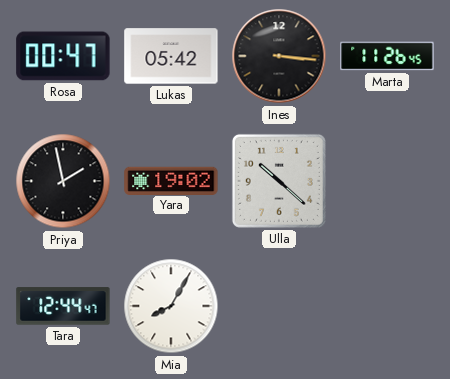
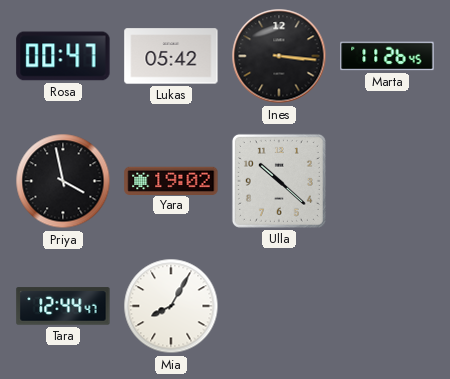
Priya: 1:58 -> 3:58
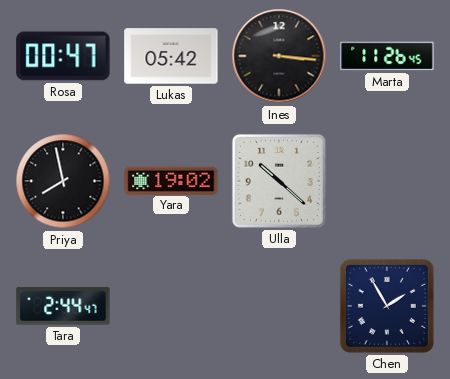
Priya: 3:58 -> 7:58
Tara: 12:44 -> 2:44
Mia: 8:05 -> none
Chen: none -> 1:55
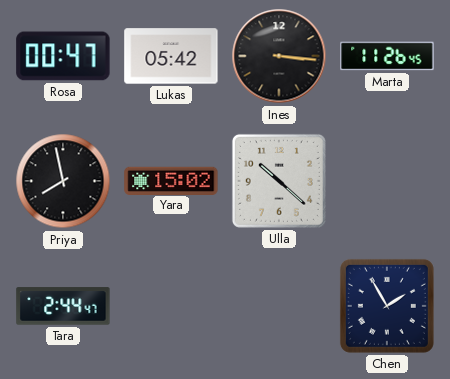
Yara: 19:02 -> 15:02
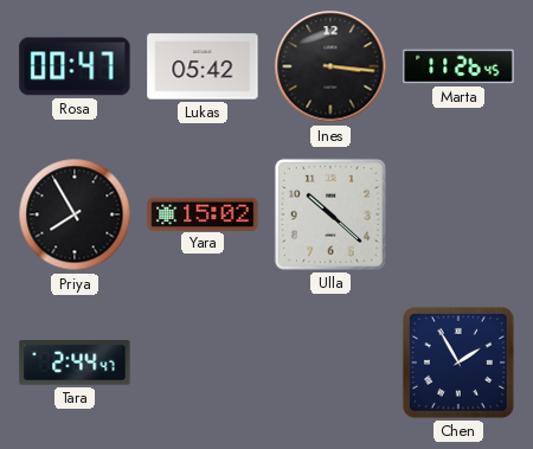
Priya: 7:58 -> 7:55
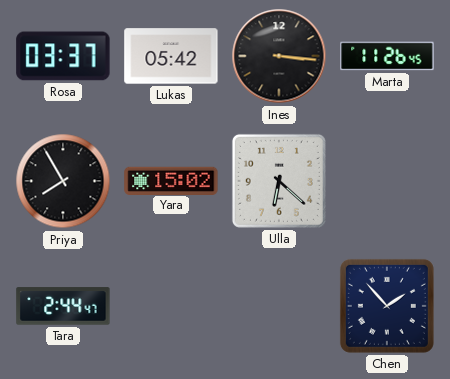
Rosa: 00:47 -> 03:37
Ulla: 10:22 -> 6:22
Chen: 1:55 -> 1:53
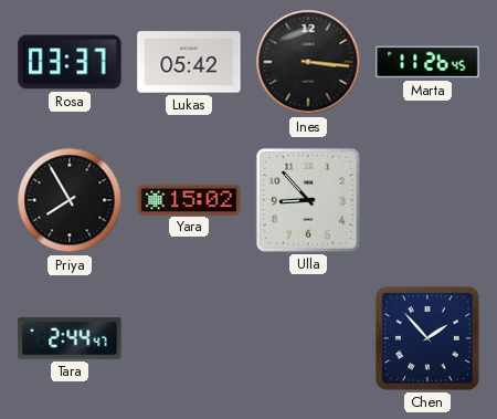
Ulla: 6:22 -> 8:53
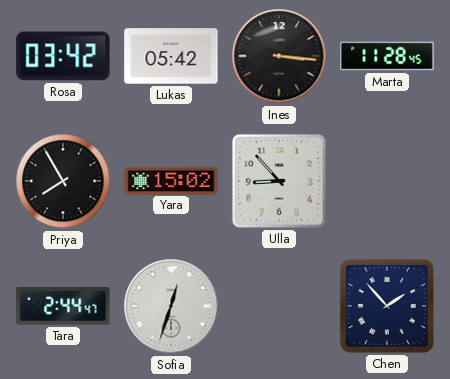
Rosa: 03:37 -> 03:42
Marta: 11:26 -> 11:28
Sofia: none -> 12:33
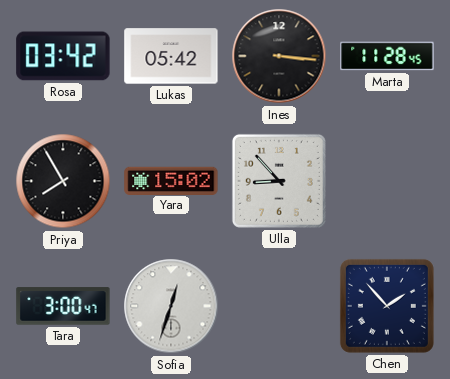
Tara: 2:44 -> 3:00
